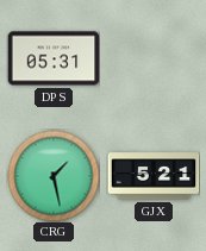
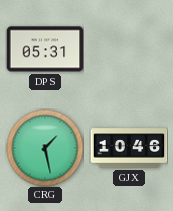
GJX: 5:21 -> 10:46
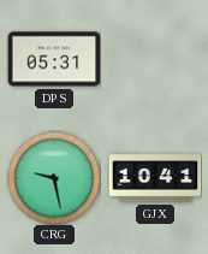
CRG: 1:28 -> 9:28
GJX: 10:46 -> 10:41
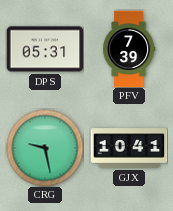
PFV: none -> 7:39
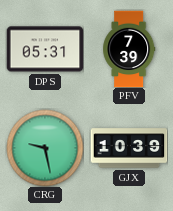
GJX: 10:41 -> 10:39
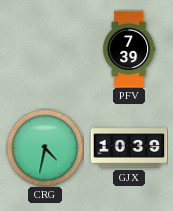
DPS: 05:31 -> none
CRG: 9:28 -> 4:32
